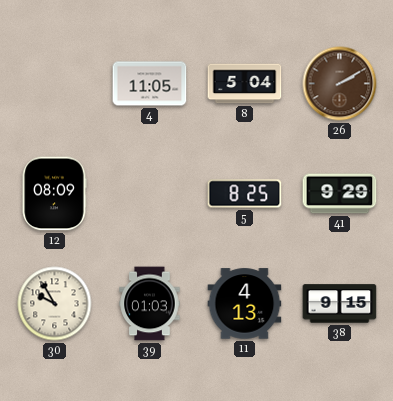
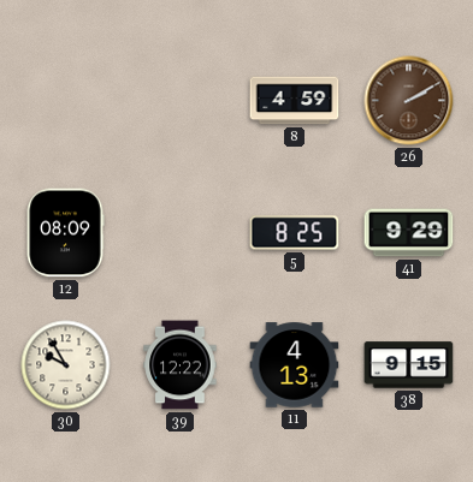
4: 11:05 -> none
8: 5:04 -> 4:59
39: 01:03 -> 12:22
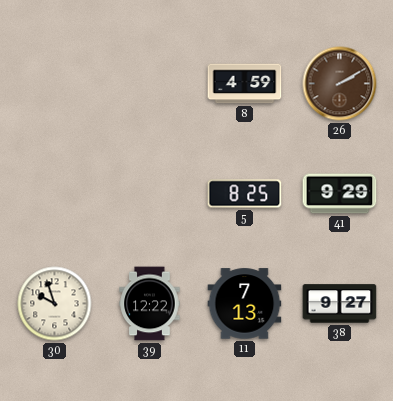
12: 08:09 -> none
30: 9:55 -> 9:57
11: 4:13 -> 7:13
38: 9:15 -> 9:27
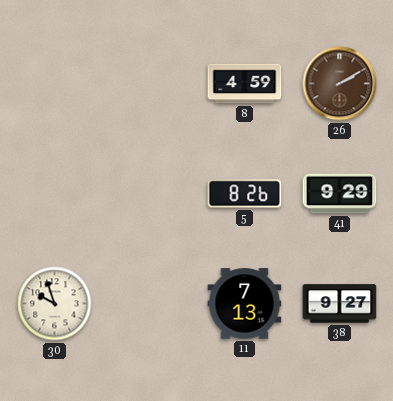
5: 8:25 -> 8:26
39: 12:22 -> none
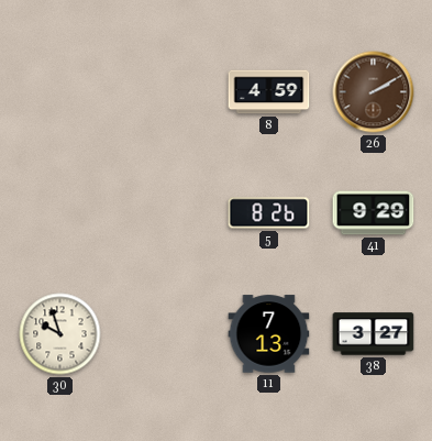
38: 9:27 -> 3:27
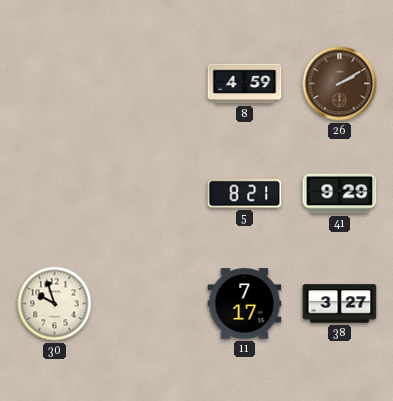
5: 8:26 -> 8:21
11: 7:13 -> 7:17
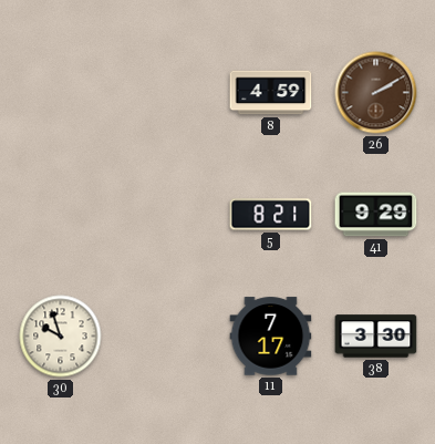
38: 3:27 -> 3:30
